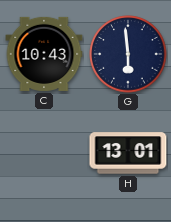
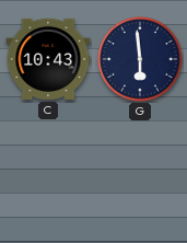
H: 13:01 -> none
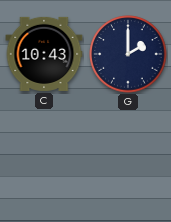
G: 5:59 -> 2:00
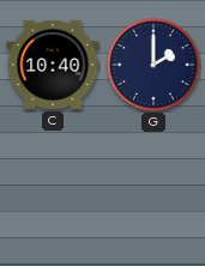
C: 10:43 -> 10:40
